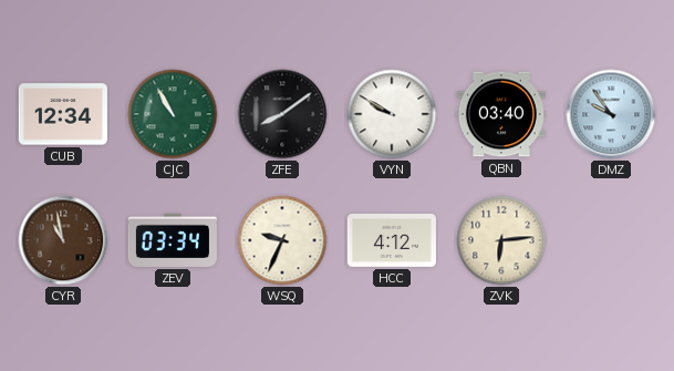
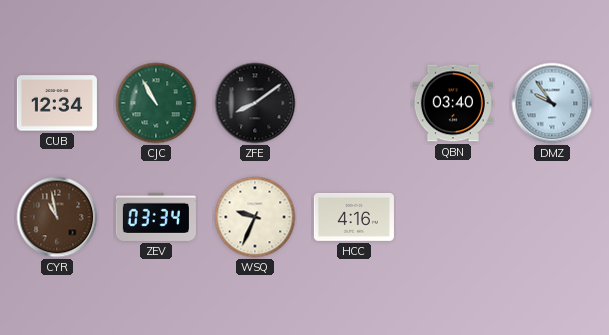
VYN: 9:50 -> none
HCC: 4:12 -> 4:16
ZVK: 6:14 -> none
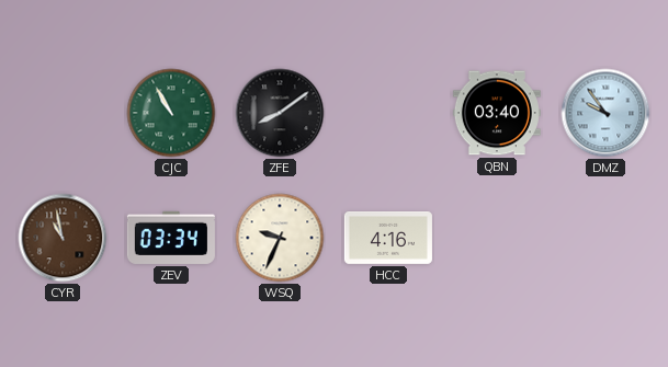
CUB: 12:34 -> none
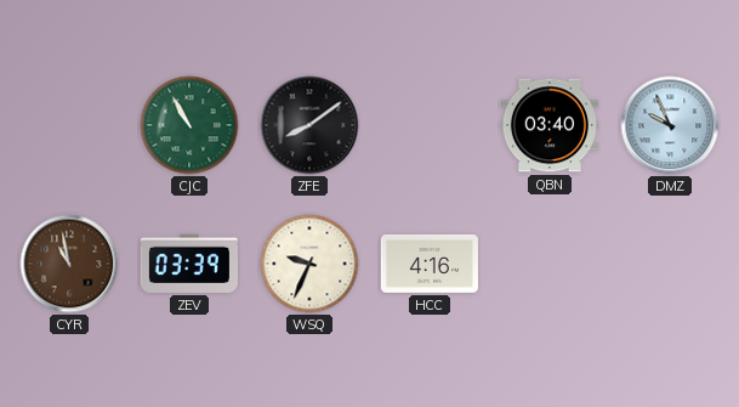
DMZ: 9:54 -> 9:56
ZEV: 03:34 -> 03:39
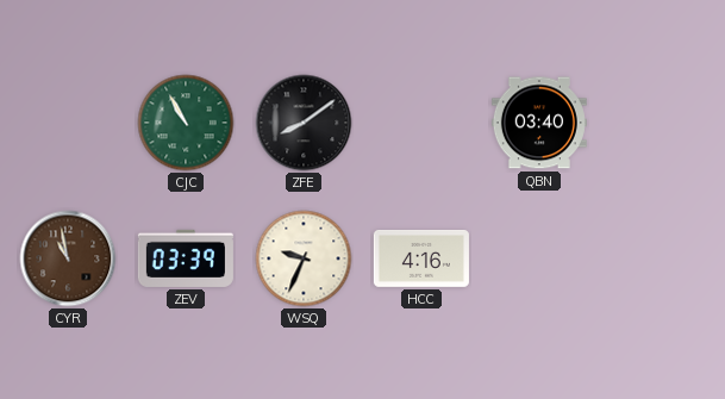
DMZ: 9:56 -> none
